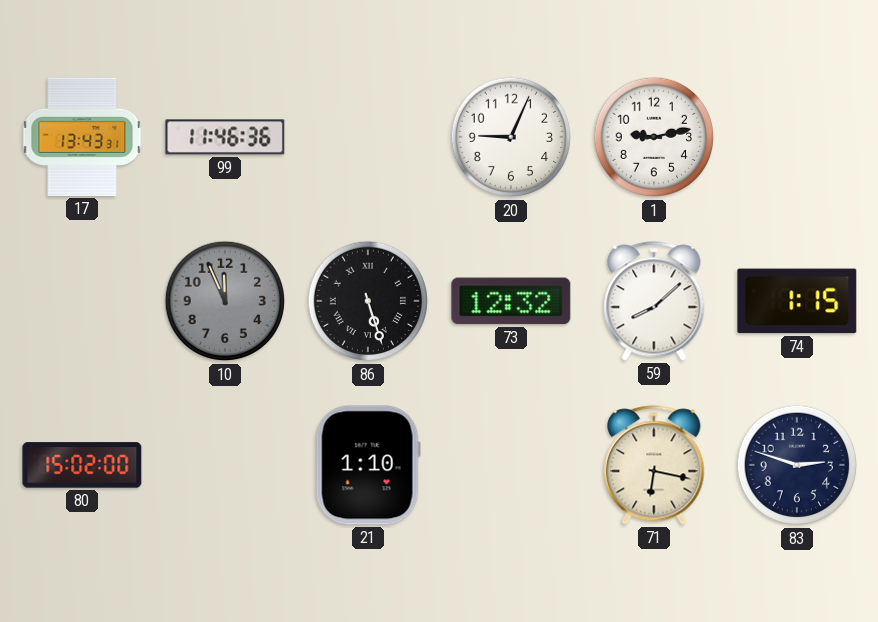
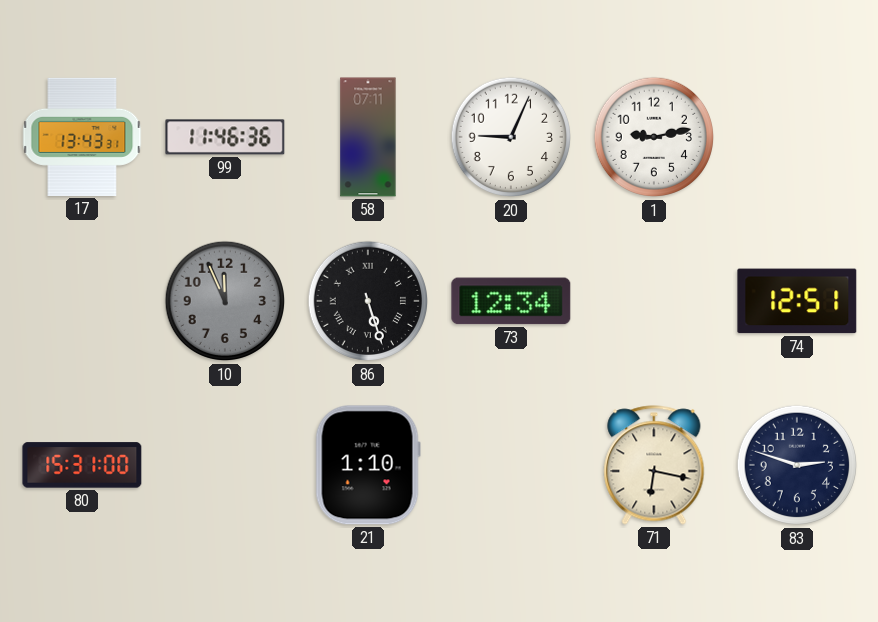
58: none -> 07:11
73: 12:32 -> 12:34
59: 8:08 -> none
74: 1:15 -> 12:51
80: 15:02 -> 15:31
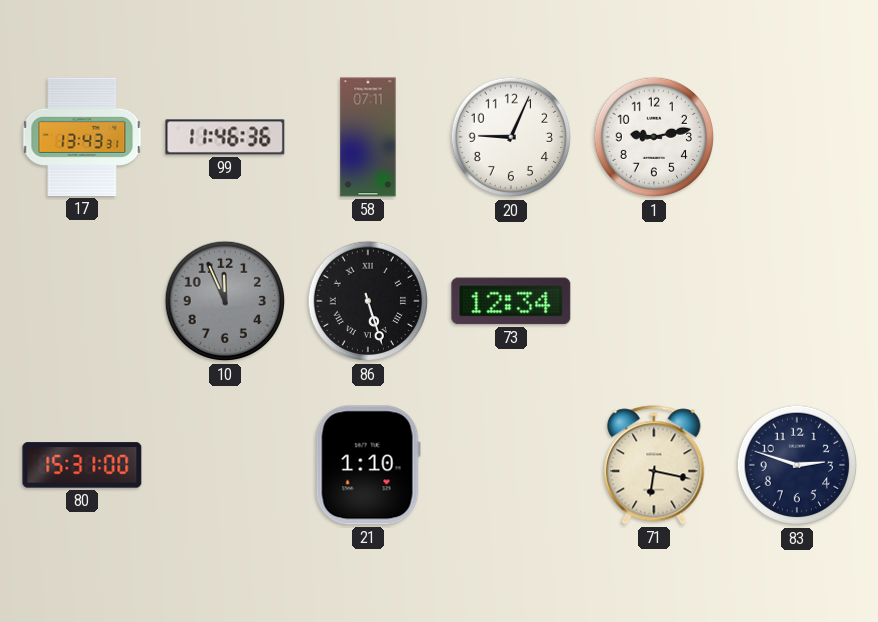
74: 12:51 -> none
